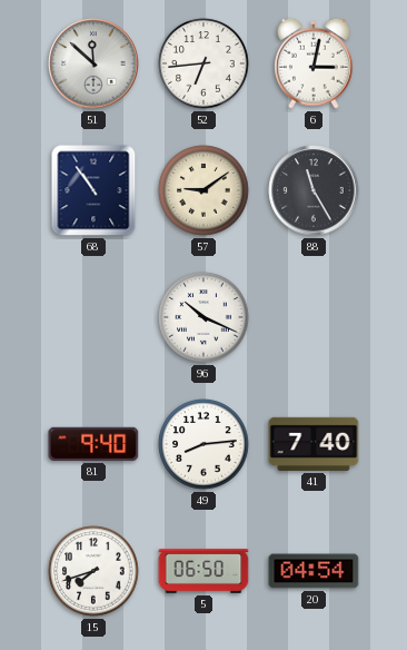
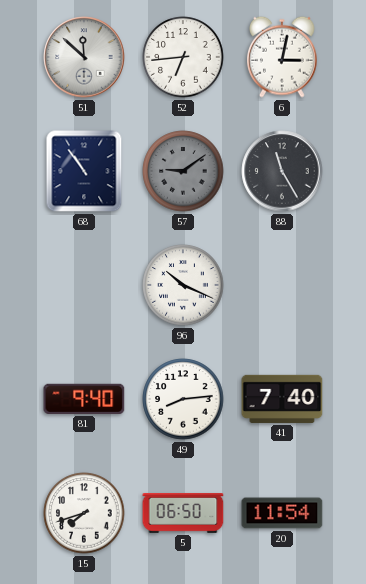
57 dial: cream -> grey
20: 04:54 -> 11:54
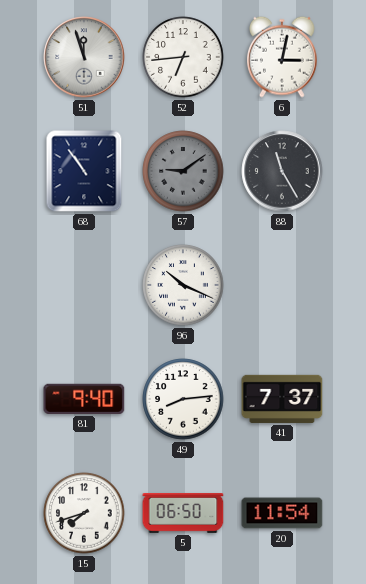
51: 11:52 -> 11:57
41: 7:40 -> 7:37
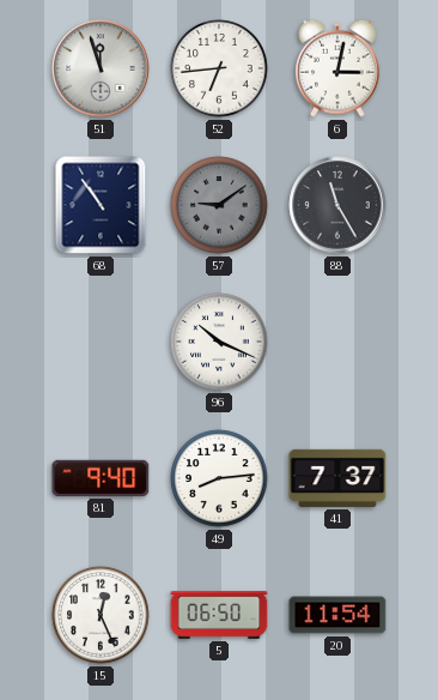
15: 7:42 -> 12:26
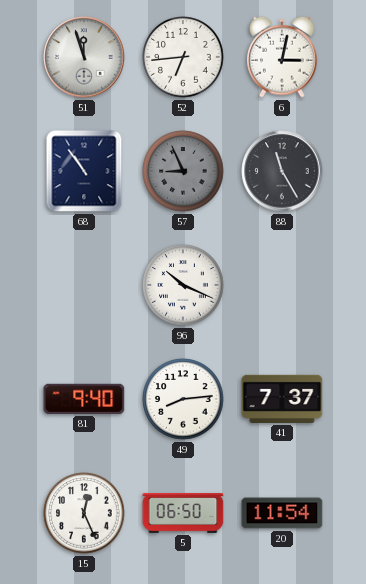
57: 9:09 -> 8:56
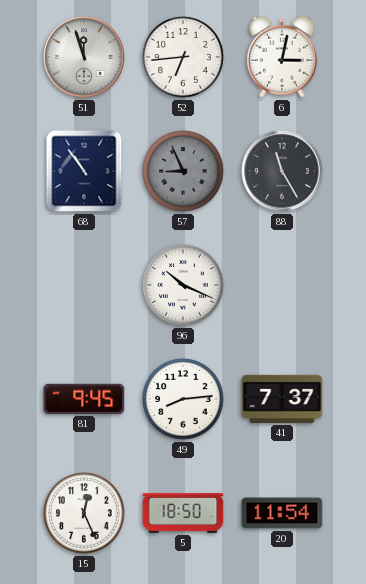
81: 9:40 -> 9:45
5: 06:50 -> 18:50
